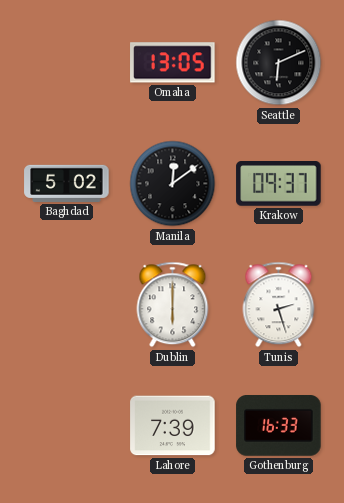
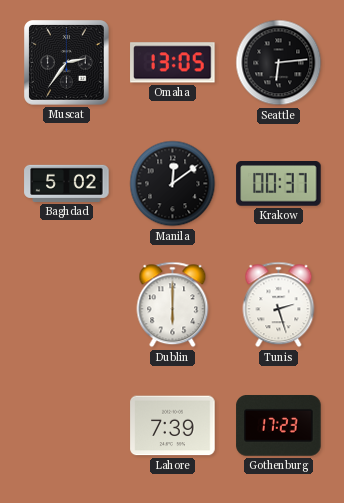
Muscat: none -> 2:36
Seattle: 6:11 -> 6:14
Krakow: 09:37 -> 00:37
Gothenburg: 16:33 -> 17:23
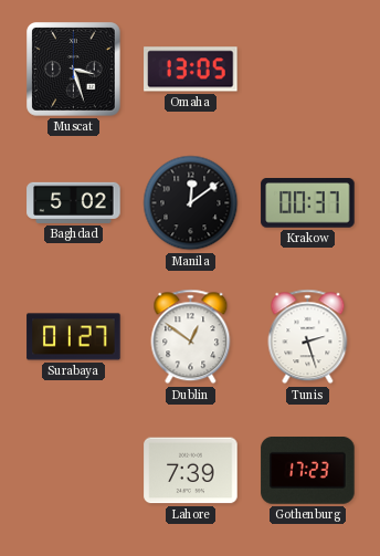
Muscat: 2:36 -> 3:27
Seattle: 6:14 -> none
Surabaya: none -> 01:27
Dublin: 6:00 -> 12:51
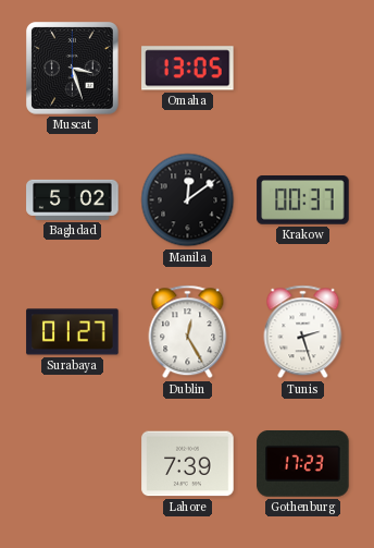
Dublin: 12:51 -> 12:25
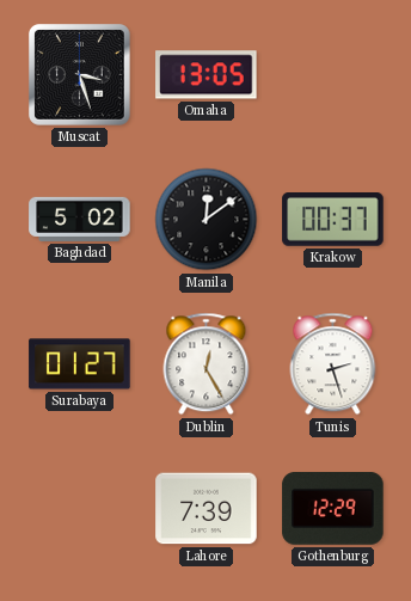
Gothenburg: 17:23 -> 12:29
